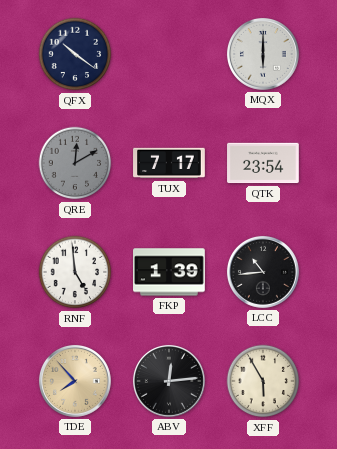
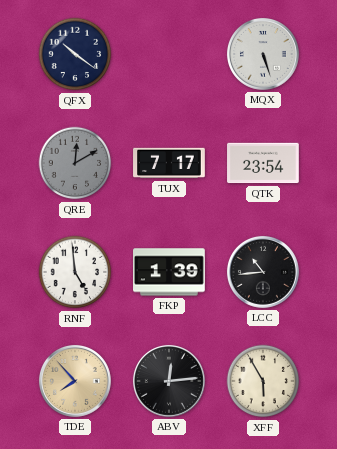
MQX: 6:00 -> 5:27
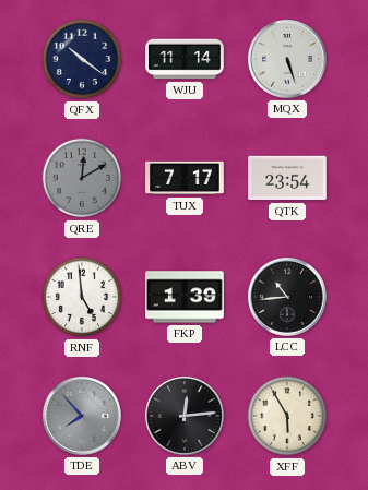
WJU: none -> 11:14
TDE dial: champagne -> grey
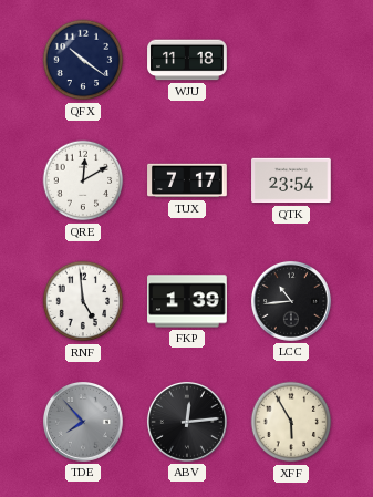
WJU: 11:14 -> 11:18
MQX: 5:27 -> none
QRE dial: grey -> white
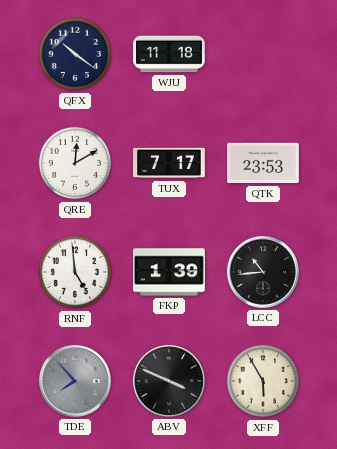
QTK: 23:54 -> 23:53
ABV: 12:14 -> 3:49
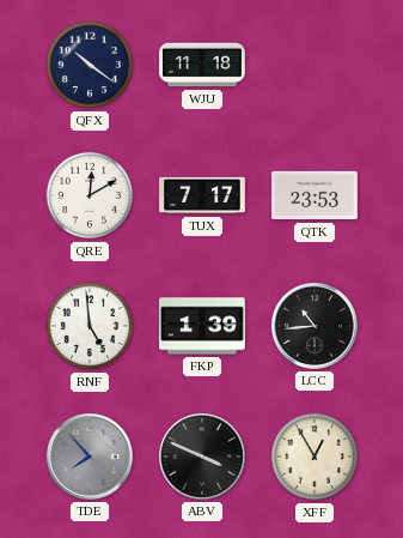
XFF: 5:55 -> 12:55
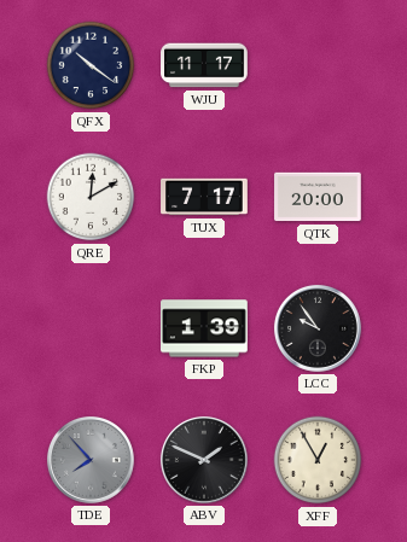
WJU: 11:18 -> 11:17
QTK: 23:53 -> 20:00
RNF: 4:59 -> none
LCC: 10:44 -> 9:54
ABV: 3:49 -> 1:49
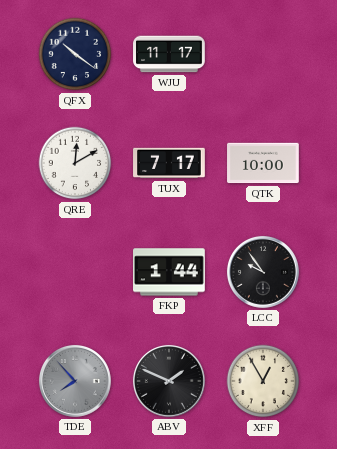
QTK: 20:00 -> 10:00
FKP: 1:39 -> 1:44
